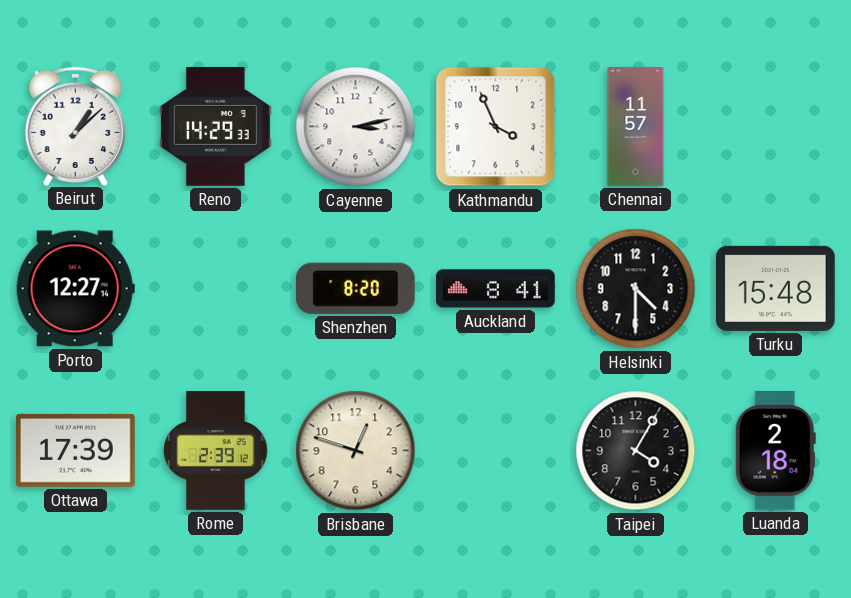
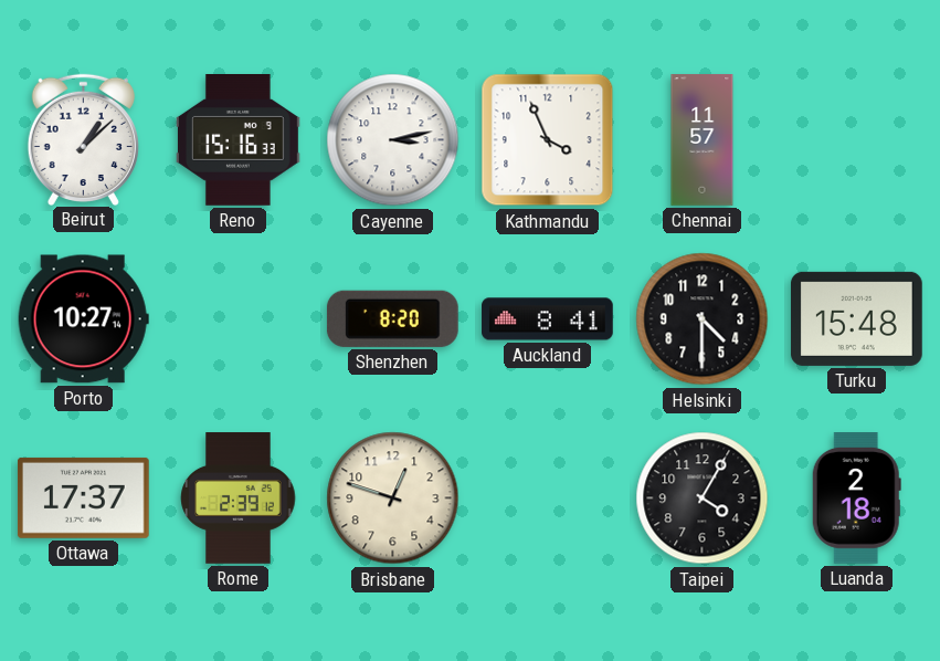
Reno: 14:29 -> 15:16
Porto: 12:27 -> 10:27
Ottawa: 17:39 -> 17:37
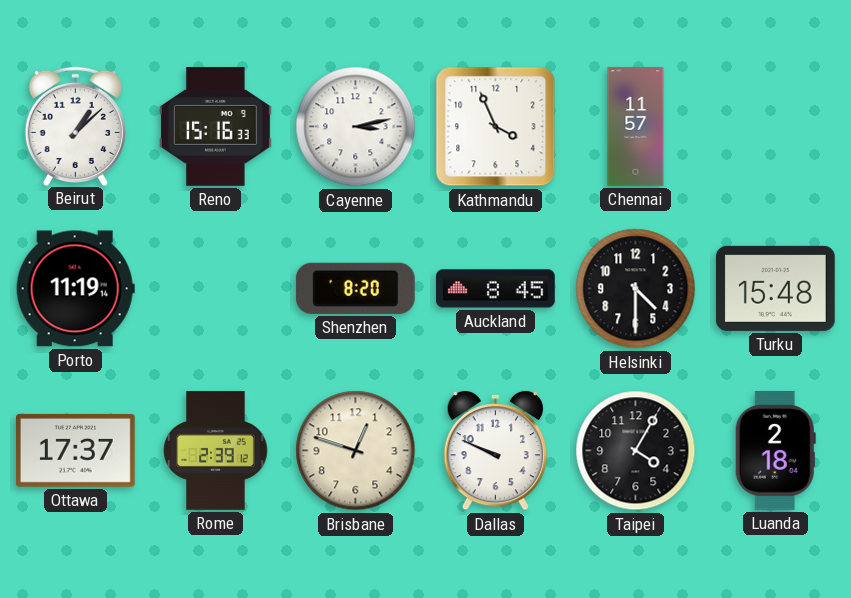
Porto: 10:27 -> 11:19
Auckland: 8:41 -> 8:45
Dallas: none -> 9:49
